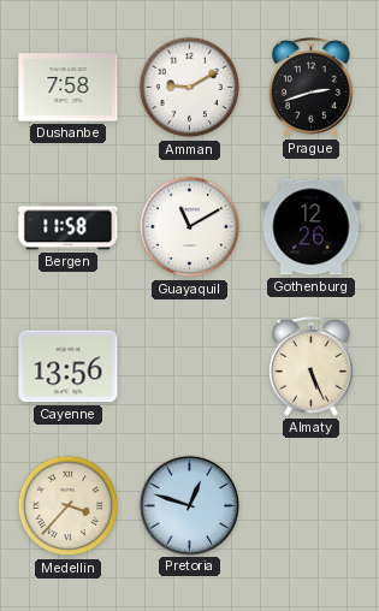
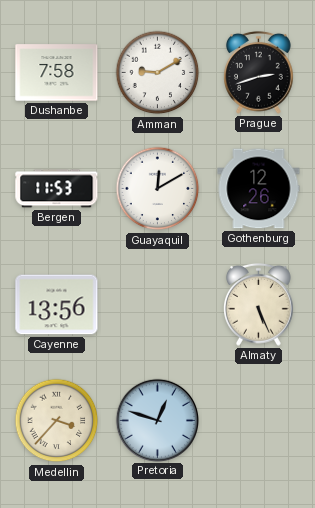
Bergen: 11:58 -> 11:53
Guayaquil: 11:10 -> 12:10
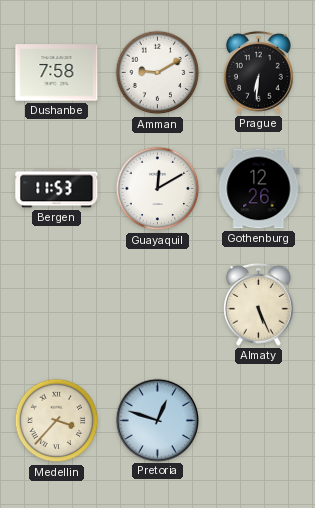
Prague: 2:42 -> 6:31
Cayenne: 13:56 -> none
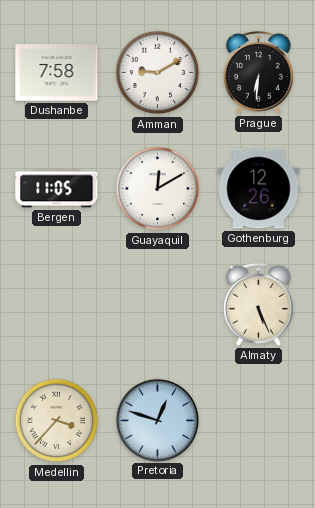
Bergen: 11:53 -> 11:05
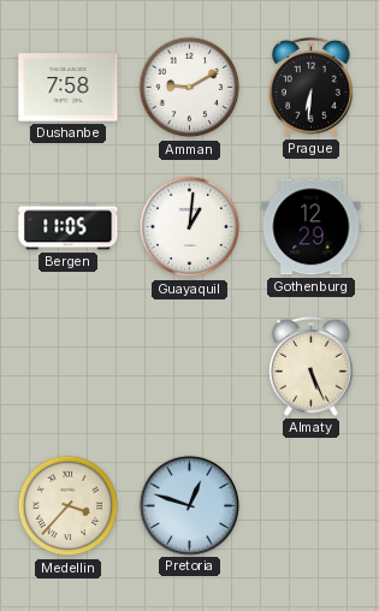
Guayaquil: 12:10 -> 1:01
Gothenburg: 12:26 -> 12:29
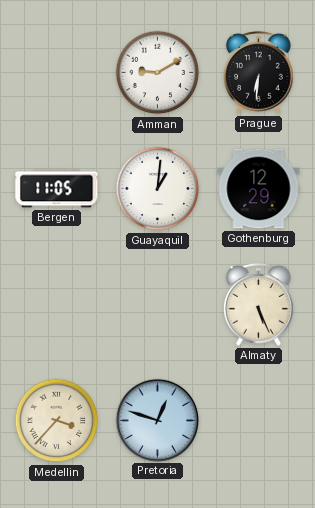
Dushanbe: 7:58 -> none
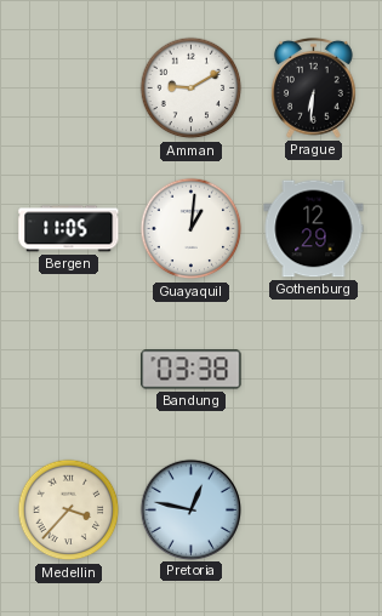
Bandung: none -> 03:38
Almaty: 5:26 -> none
Pretoria: 12:48 -> 12:47
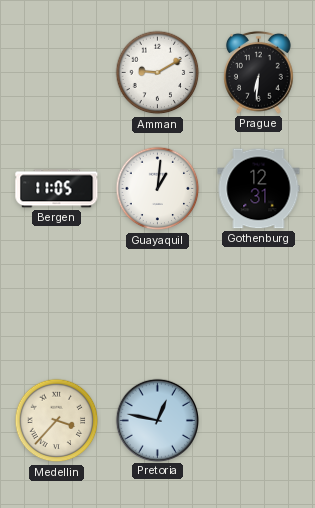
Gothenburg: 12:29 -> 12:31
Bandung: 03:38 -> none
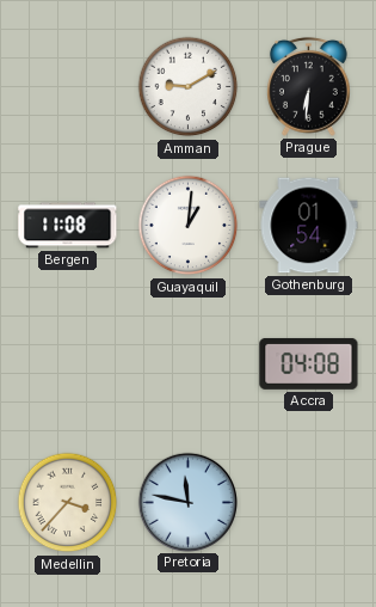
Bergen: 11:05 -> 11:08
Gothenburg: 12:31 -> 01:54
Accra: none -> 04:08
Pretoria: 12:47 -> 11:47
